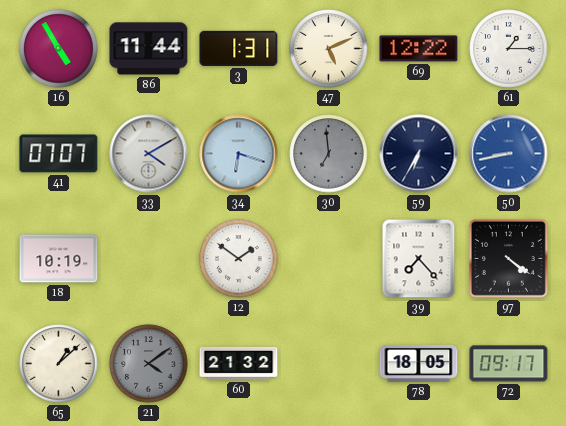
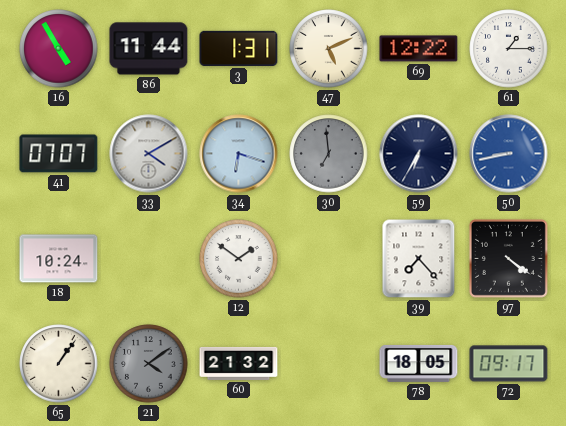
18: 10:19 -> 10:24
65: 1:08 -> 1:06
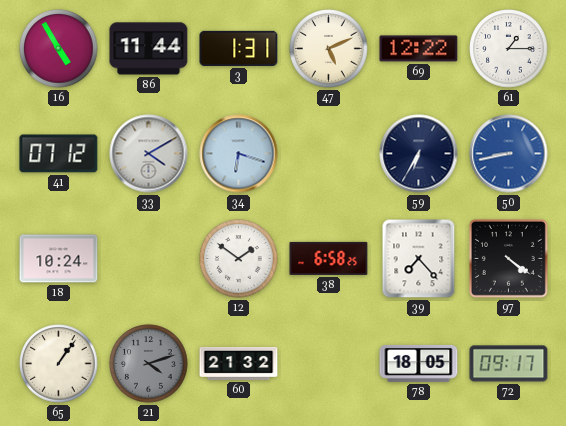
41: 07:07 -> 07:12
30: 6:59 -> none
38: none -> 6:58
21: 4:09 -> 4:12
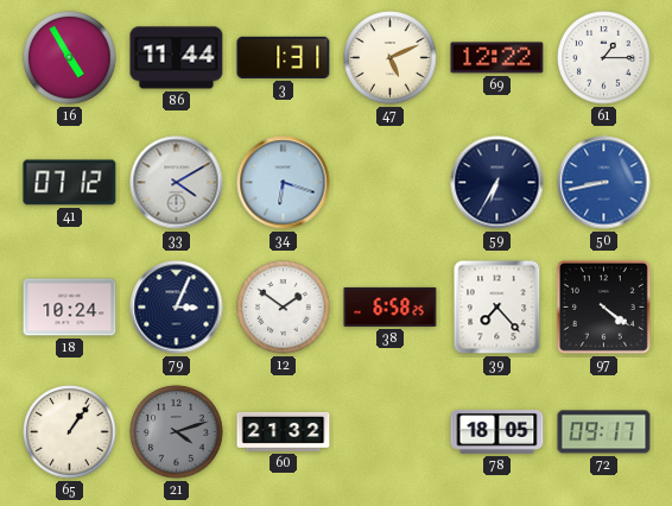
79: none -> 3:04
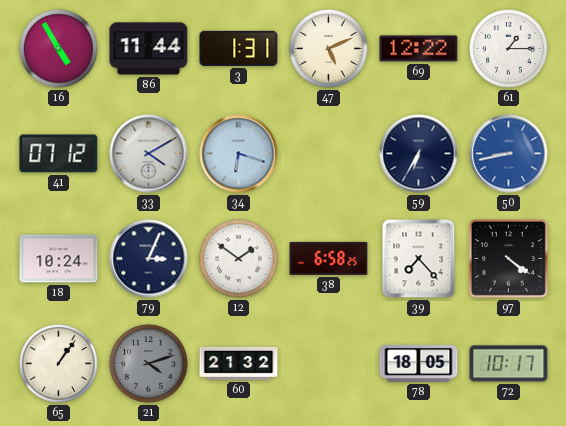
72: 09:17 -> 10:17
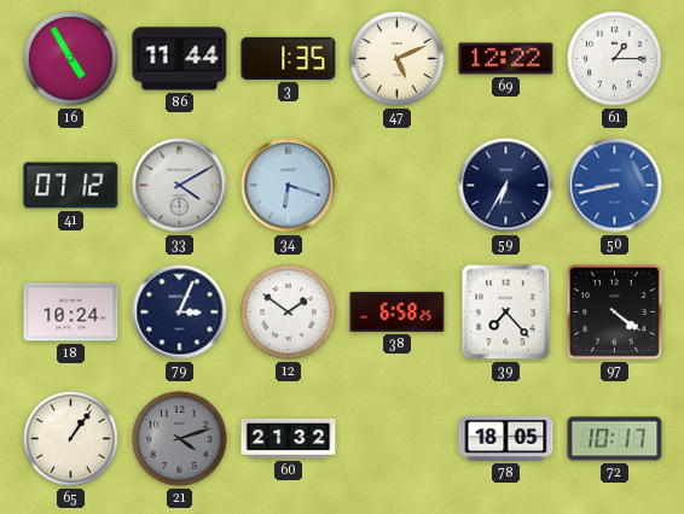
3: 1:31 -> 1:35
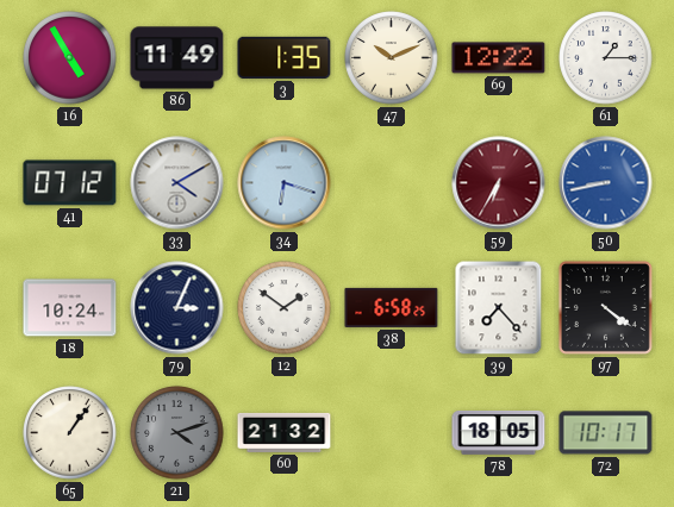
86: 11:44 -> 11:49
47: 5:11 -> 10:11
59 dial: navy -> burgundy
